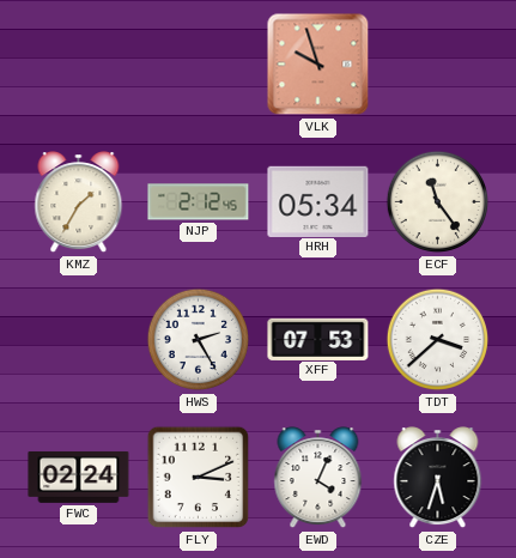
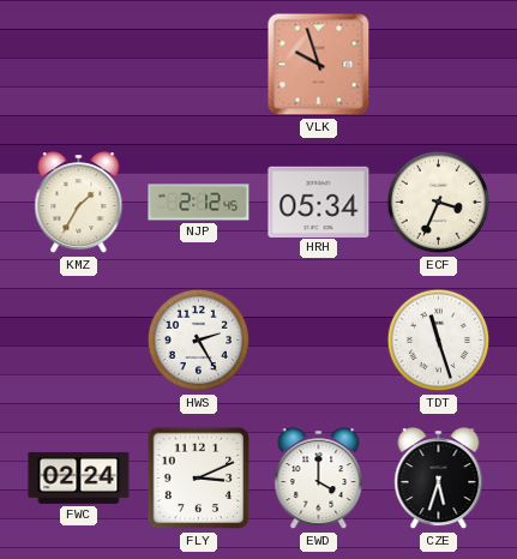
ECF: 11:24 -> 3:34
XFF: 07:53 -> none
TDT: 3:38 -> 11:27
EWD: 4:04 -> 4:00
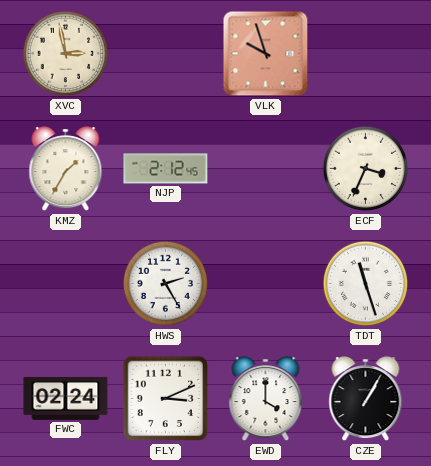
XVC: none -> 2:58
HRH: 05:34 -> none
CZE: 5:33 -> 1:05
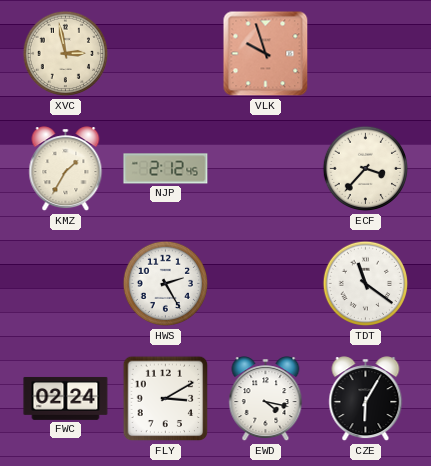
ECF: 3:34 -> 3:37
TDT: 11:27 -> 11:21
FLY: 3:11 -> 3:10
EWD: 4:00 -> 4:17
CZE: 1:05 -> 6:05
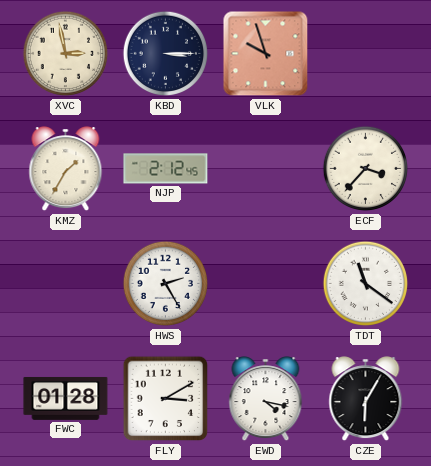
KBD: none -> 3:15
FWC: 02:24 -> 01:28
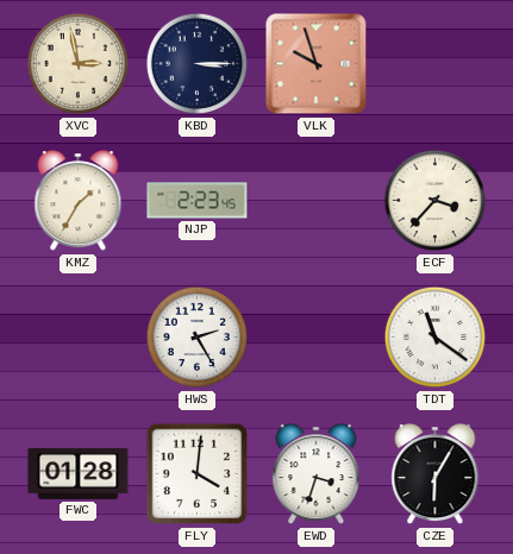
NJP: 2:12 -> 2:23
FLY: 3:10 -> 4:01
EWD: 4:17 -> 3:33
